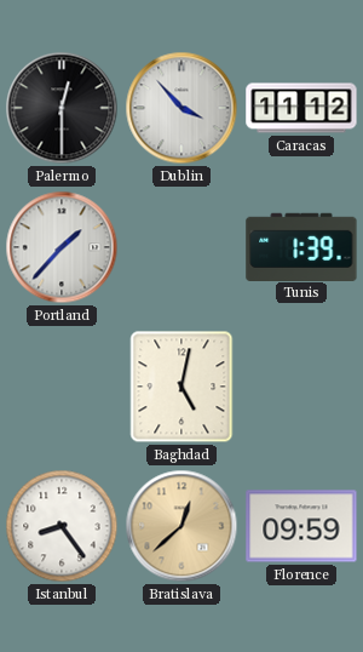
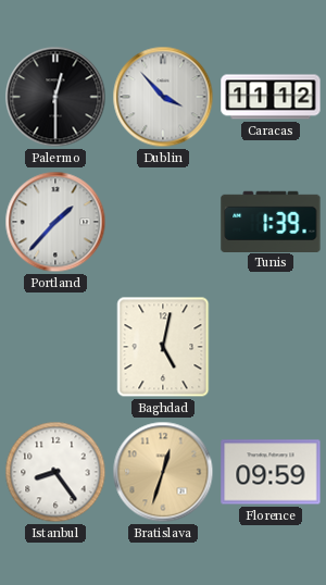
Bratislava: 12:38 -> 12:33
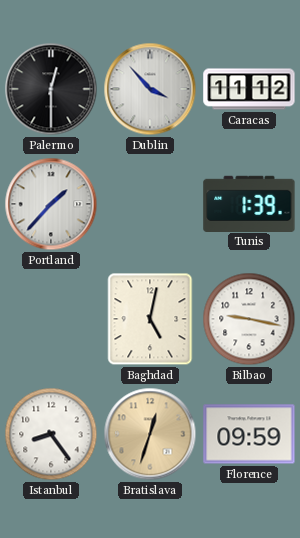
Bilbao: none -> 9:17
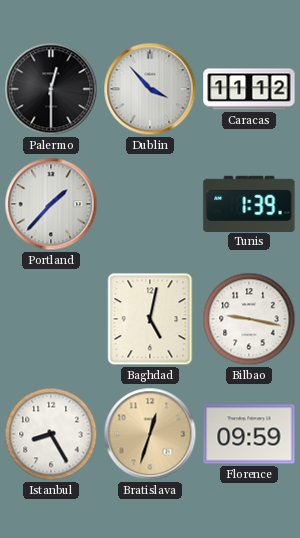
Istanbul: 8:24 -> 8:25
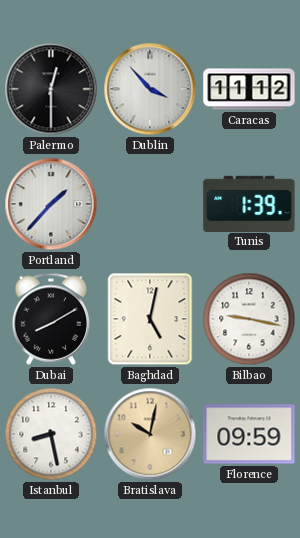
Dubai: none -> 8:10
Istanbul: 8:25 -> 8:28
Bratislava: 12:33 -> 10:02
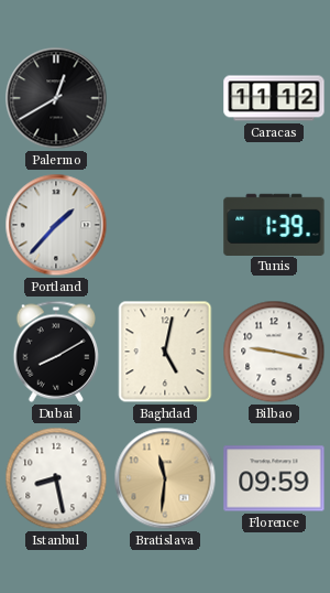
Palermo: 12:30 -> 12:40
Dublin: 3:53 -> none
Bratislava: 10:02 -> 11:31
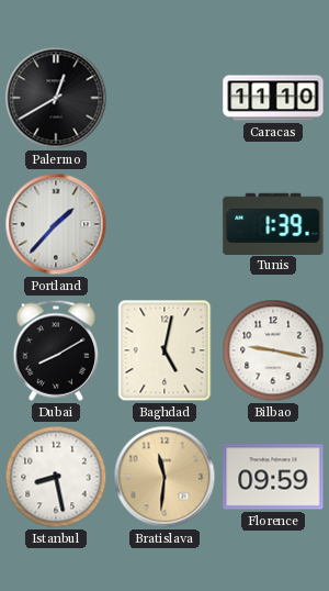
Caracas: 11:12 -> 11:10
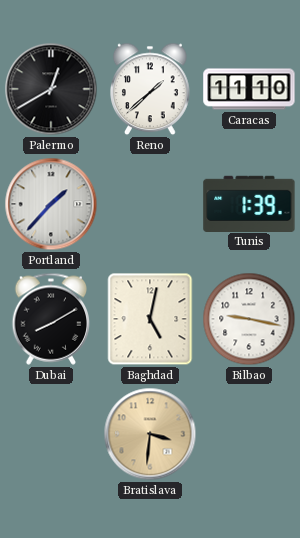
Reno: none -> 1:38
Istanbul: 8:28 -> none
Bratislava: 11:31 -> 3:31
Florence: 09:59 -> none
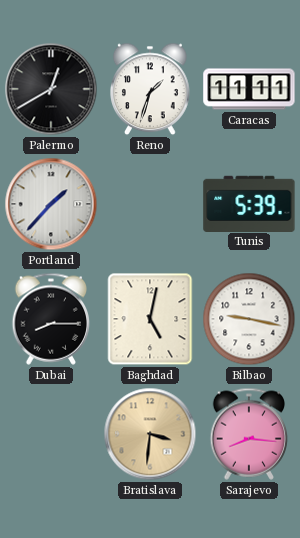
Reno: 1:38 -> 1:33
Caracas: 11:10 -> 11:11
Tunis: 1:39 -> 5:39
Dubai: 8:10 -> 8:15
Sarajevo: none -> 8:16
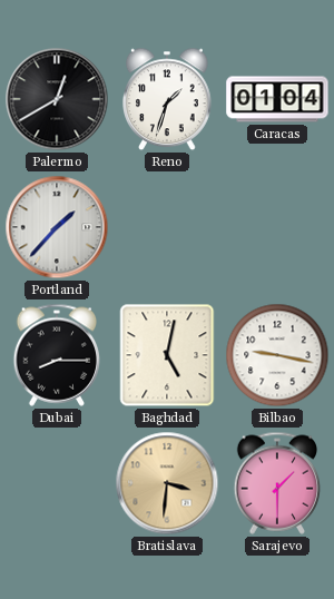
Caracas: 11:11 -> 01:04
Tunis: 5:39 -> none
Sarajevo: 8:16 -> 1:30
